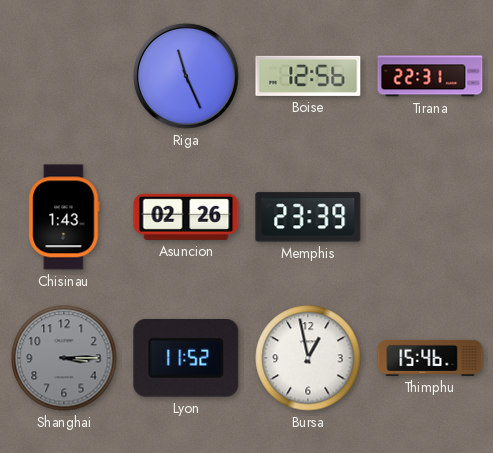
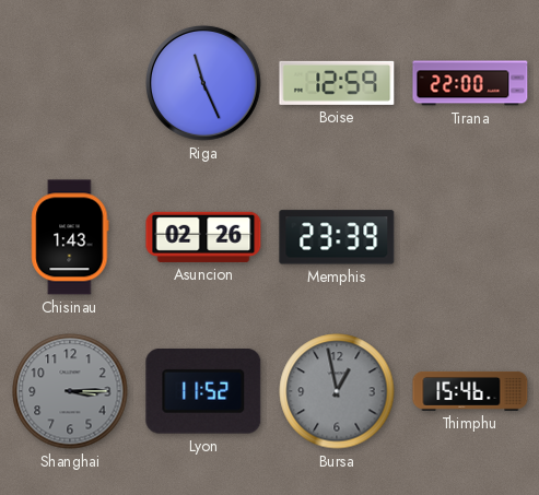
Boise: 12:56 -> 12:59
Tirana: 22:31 -> 22:00
Bursa dial: white -> grey
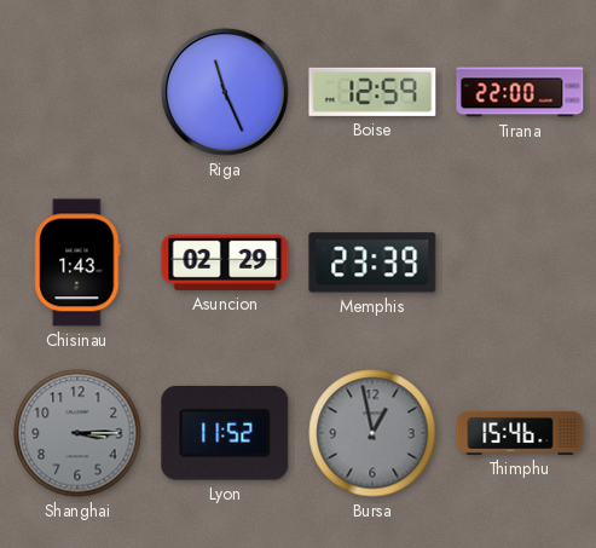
Asuncion: 02:26 -> 02:29
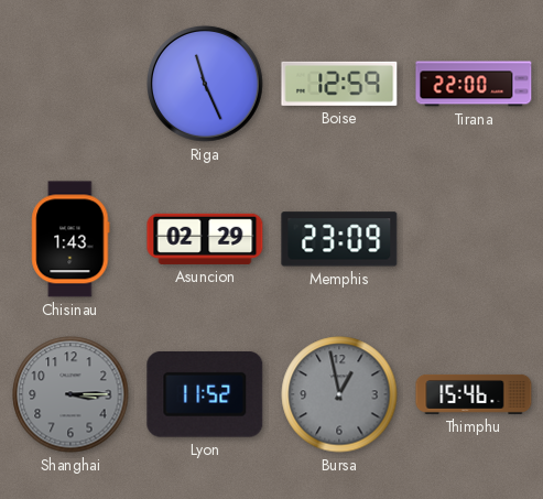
Memphis: 23:39 -> 23:09
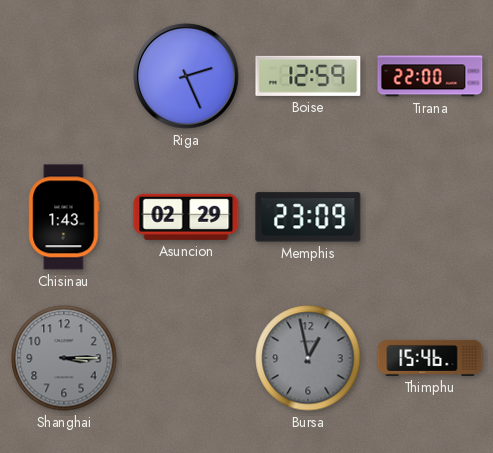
Riga: 11:26 -> 2:26
Lyon: 11:52 -> none
